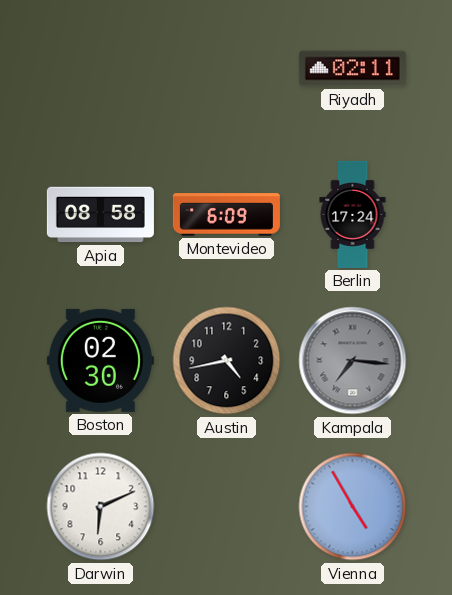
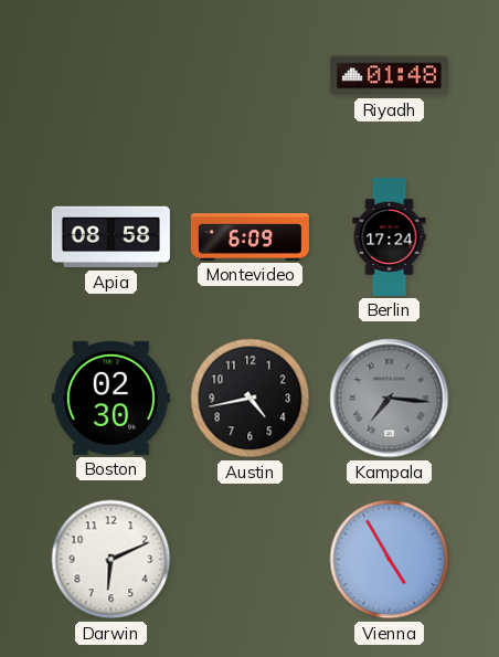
Riyadh: 02:11 -> 01:48
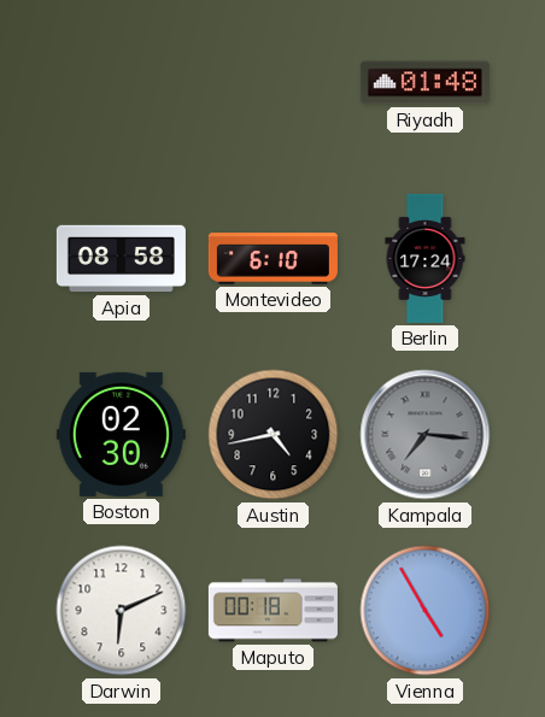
Montevideo: 6:09 -> 6:10
Maputo: none -> 00:18
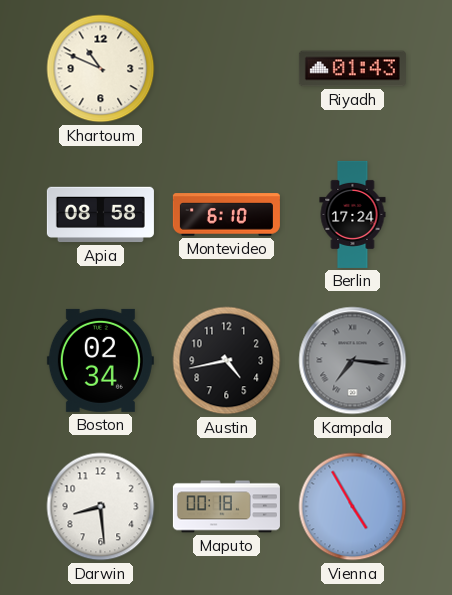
Khartoum: none -> 10:49
Riyadh: 01:48 -> 01:43
Boston: 02:30 -> 02:34
Darwin: 6:11 -> 8:29
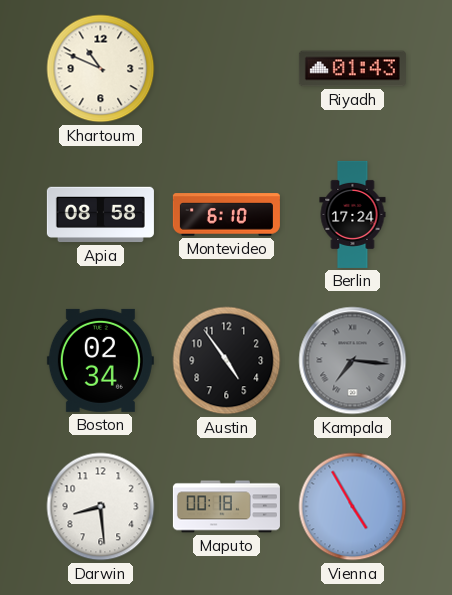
Austin: 4:43 -> 4:54
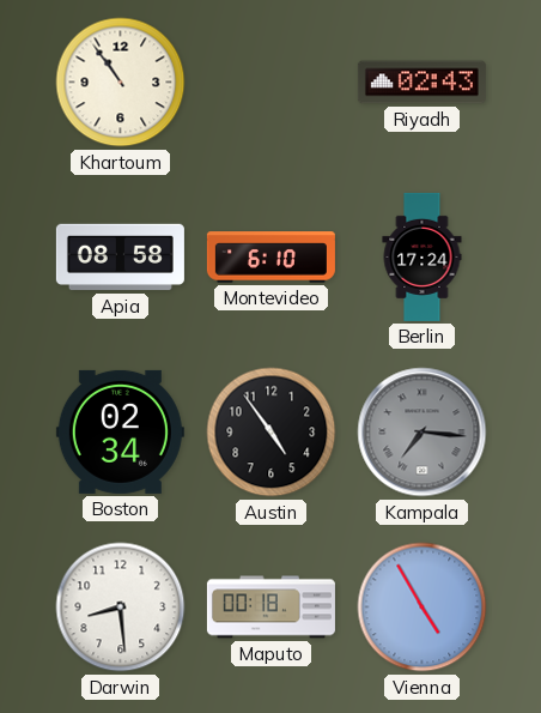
Khartoum: 10:49 -> 10:54
Riyadh: 01:43 -> 02:43
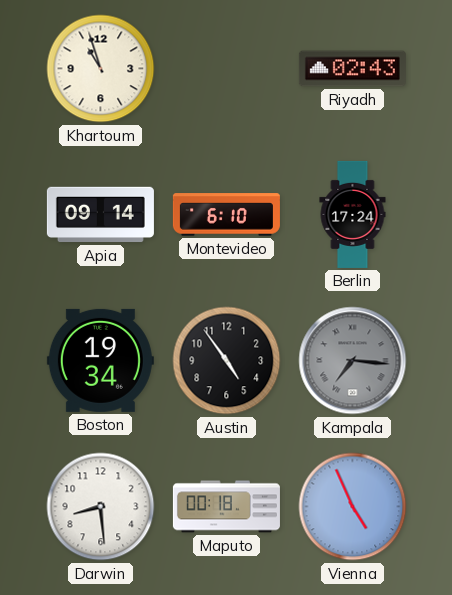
Khartoum: 10:54 -> 10:57
Apia: 08:58 -> 09:14
Boston: 02:34 -> 19:34
Vienna: 4:55 -> 4:56
